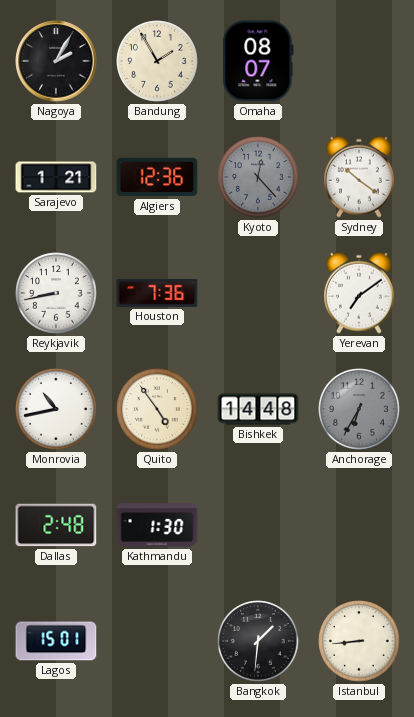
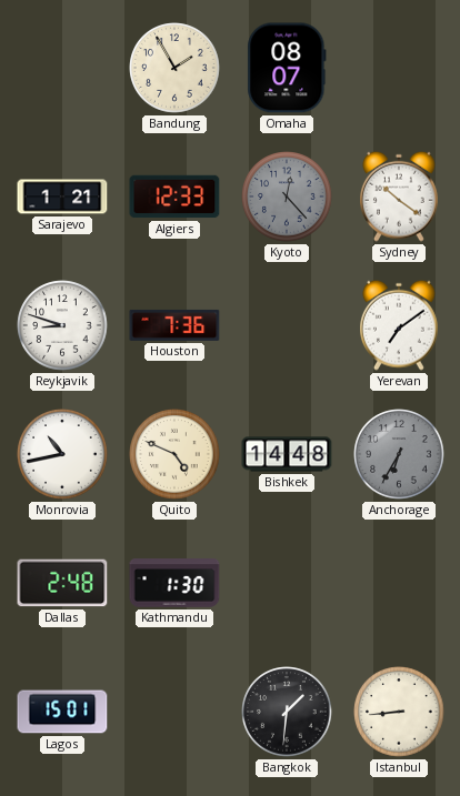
Nagoya: 2:05 -> none
Algiers: 12:36 -> 12:33
Reykjavik: 8:43 -> 8:48
Quito: 4:54 -> 4:49
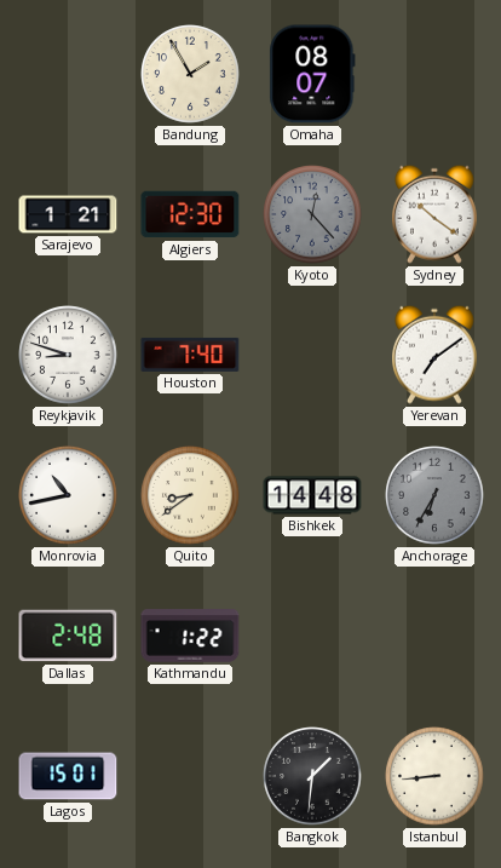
Algiers: 12:33 -> 12:30
Houston: 7:36 -> 7:40
Quito: 4:49 -> 8:39
Kathmandu: 1:30 -> 1:22
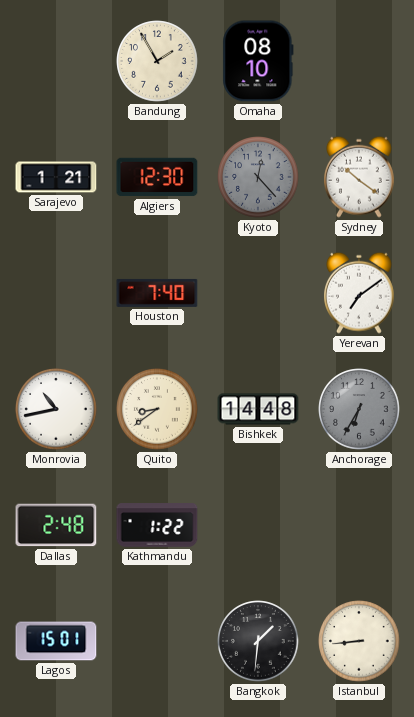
Omaha: 08:07 -> 08:10
Reykjavik: 8:48 -> none
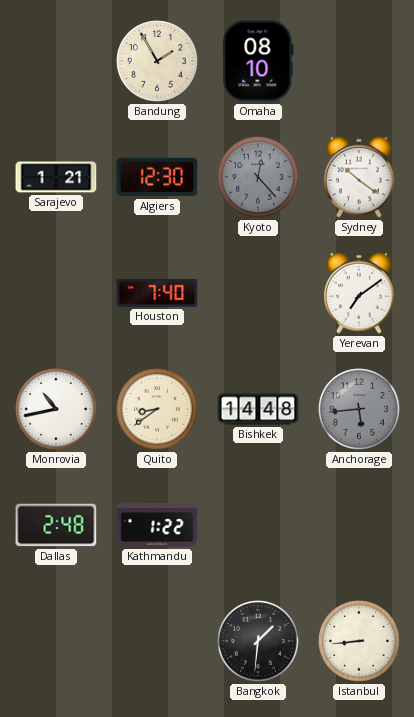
Anchorage: 6:35 -> 5:44
Lagos: 15:01 -> none
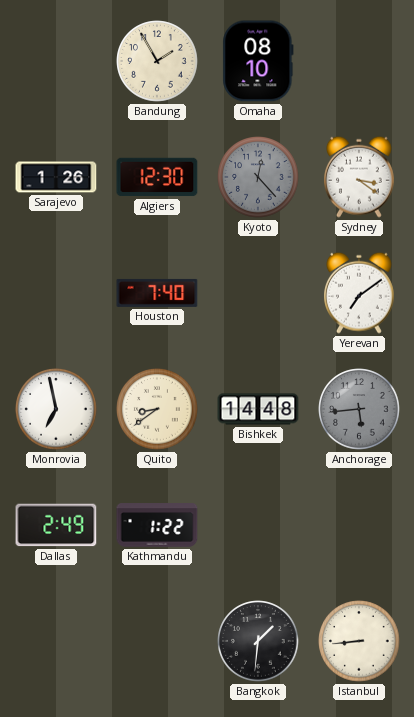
Sarajevo: 1:21 -> 1:26
Sydney: 10:21 -> 3:21
Monrovia: 10:43 -> 6:58
Dallas: 2:48 -> 2:49
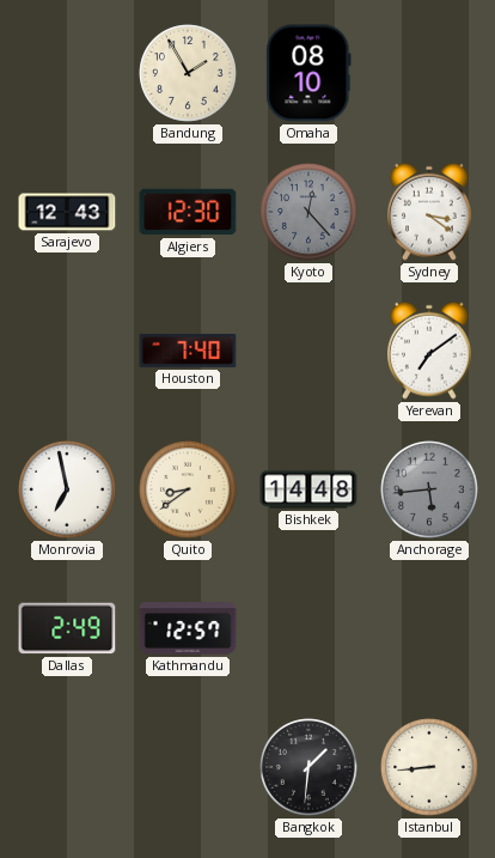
Sarajevo: 1:26 -> 12:43
Kathmandu: 1:22 -> 12:57
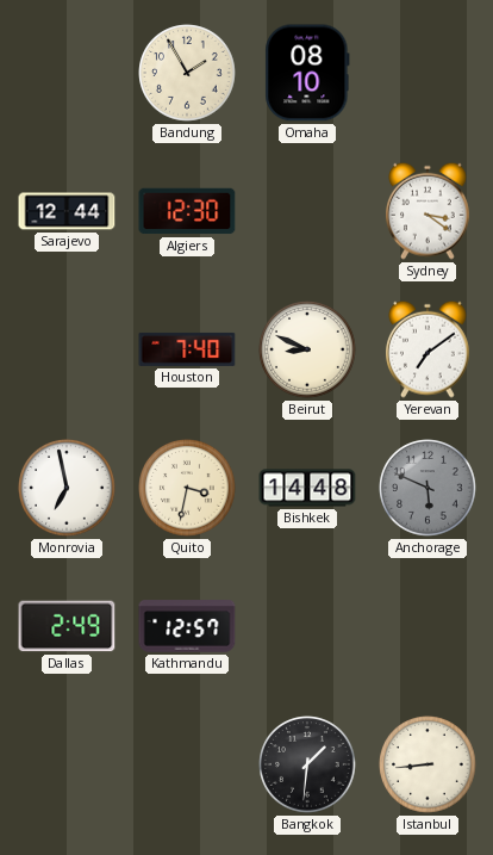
Sarajevo: 12:43 -> 12:44
Kyoto: 12:23 -> none
Beirut: none -> 8:49
Quito: 8:39 -> 3:32
Anchorage: 5:44 -> 5:49
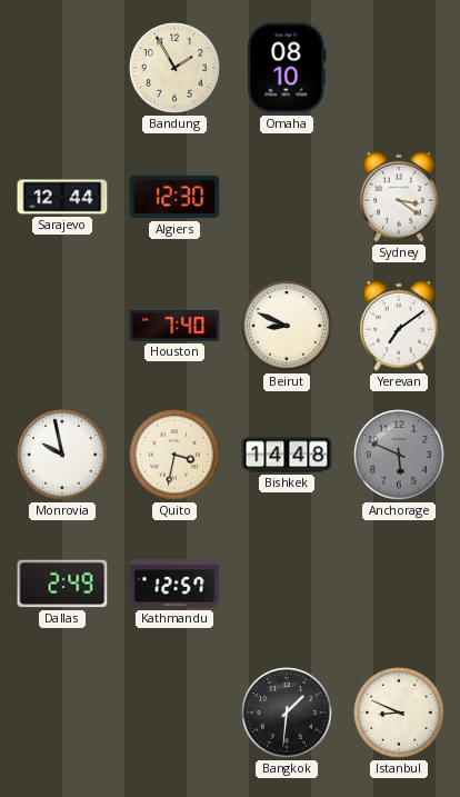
Monrovia: 6:58 -> 9:58
Istanbul: 8:44 -> 8:49
